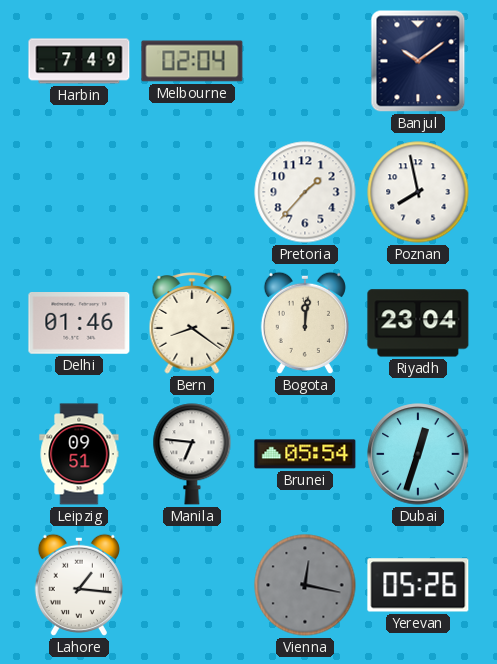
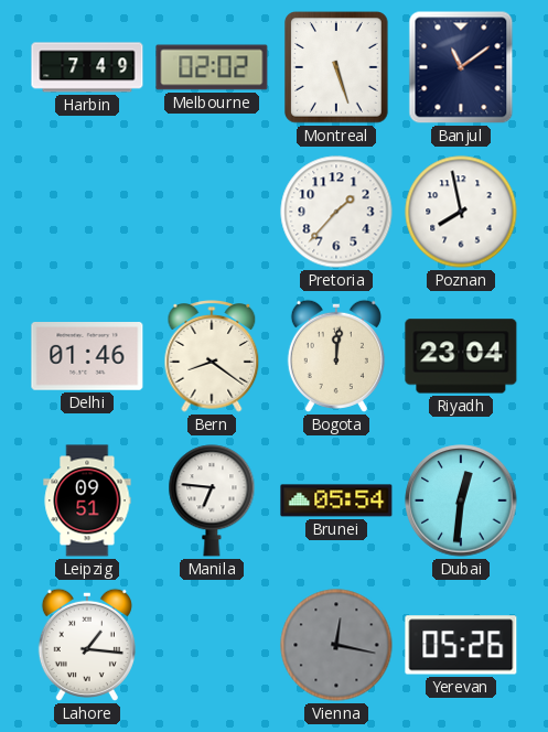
Melbourne: 02:04 -> 02:02
Montreal: none -> 5:27
Banjul: 10:09 -> 11:09
Dubai: 12:33 -> 12:31
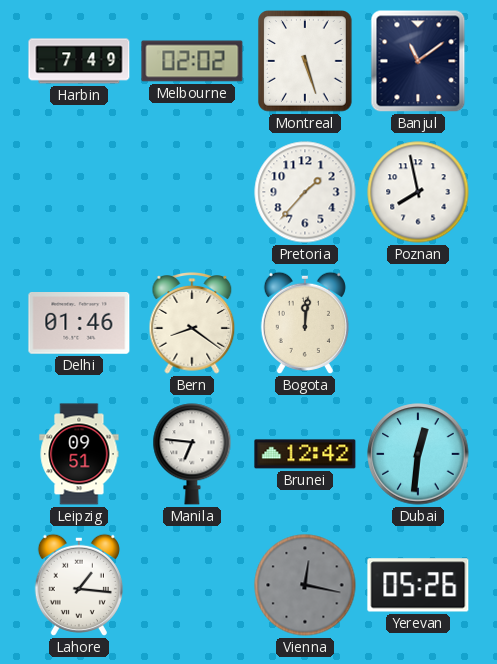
Riyadh: 23:04 -> none
Brunei: 05:54 -> 12:42
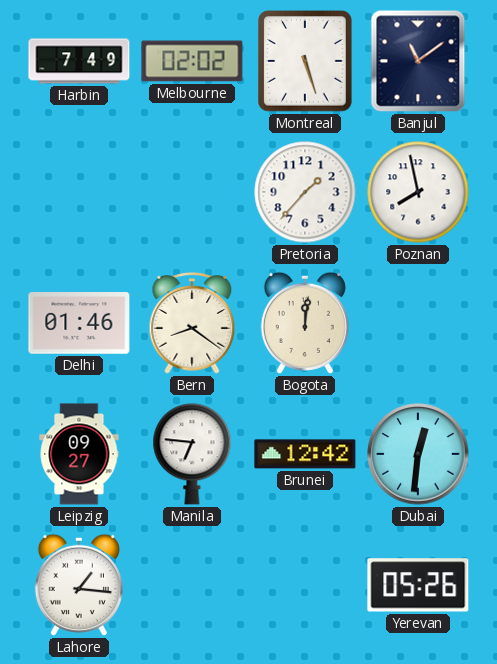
Leipzig: 09:51 -> 09:27
Vienna: 12:17 -> none
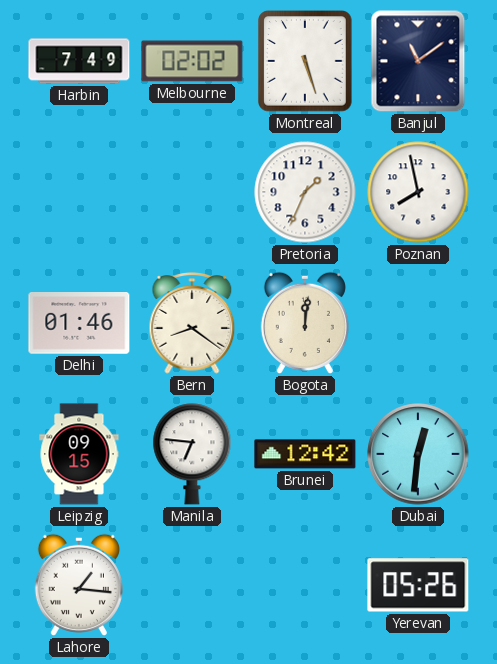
Pretoria: 1:37 -> 1:34
Leipzig: 09:27 -> 09:15
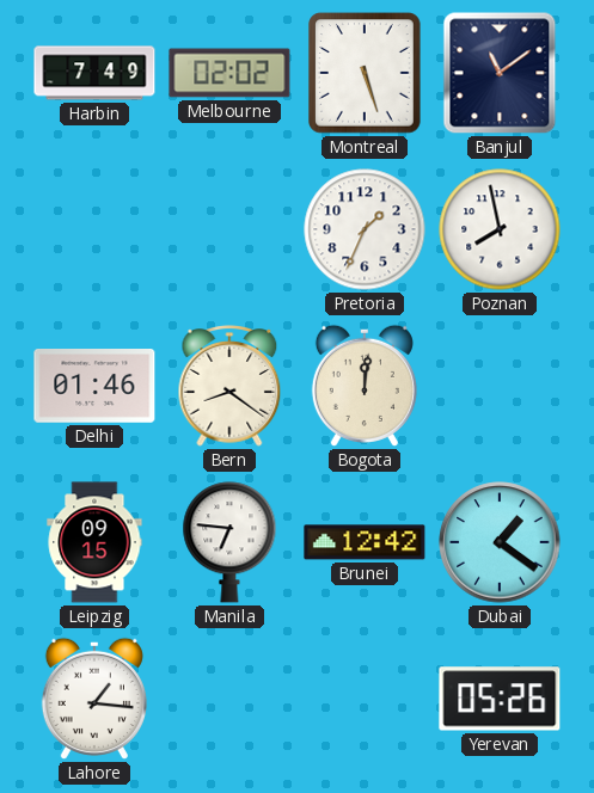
Dubai: 12:31 -> 1:21
